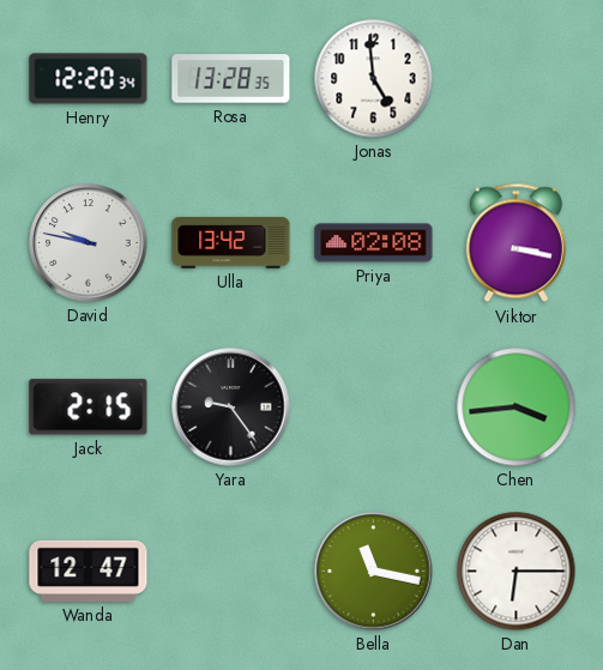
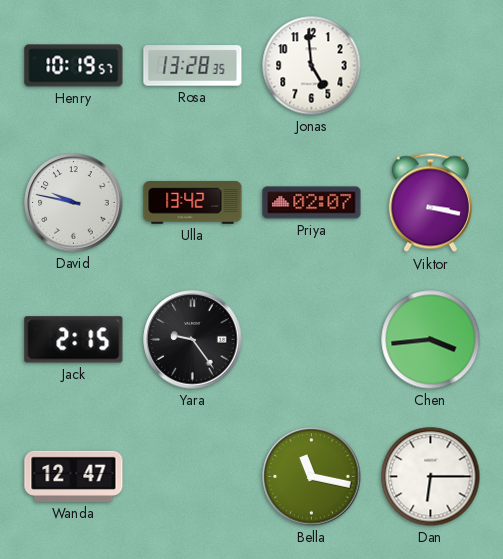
Henry: 12:20 -> 10:19
Priya: 02:08 -> 02:07
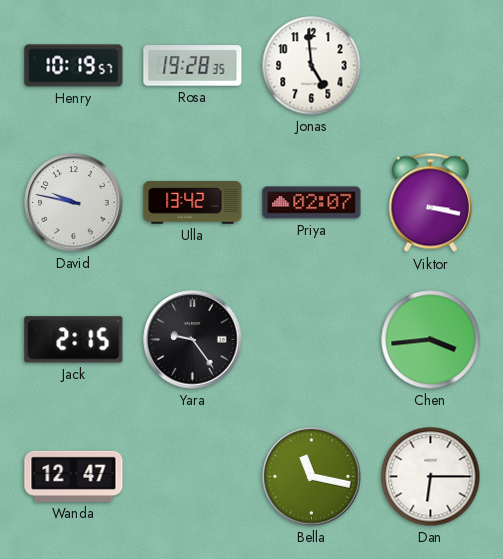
Rosa: 13:28 -> 19:28
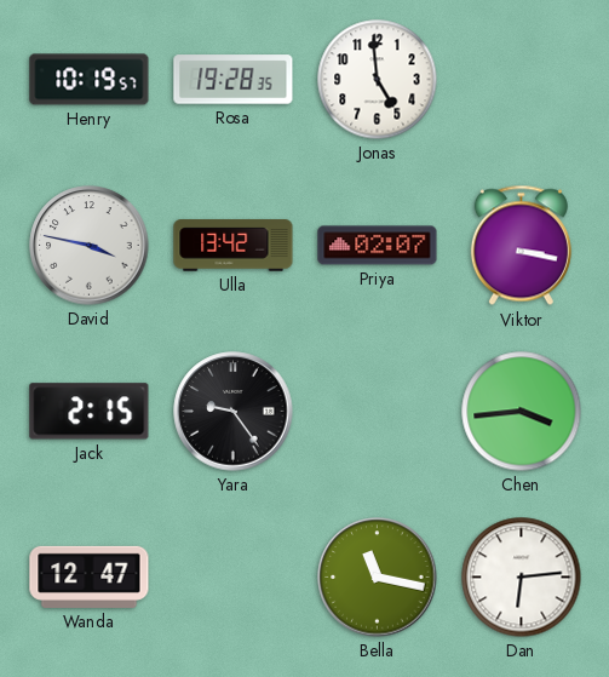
David: 9:47 -> 3:47
Dan: 6:15 -> 6:14
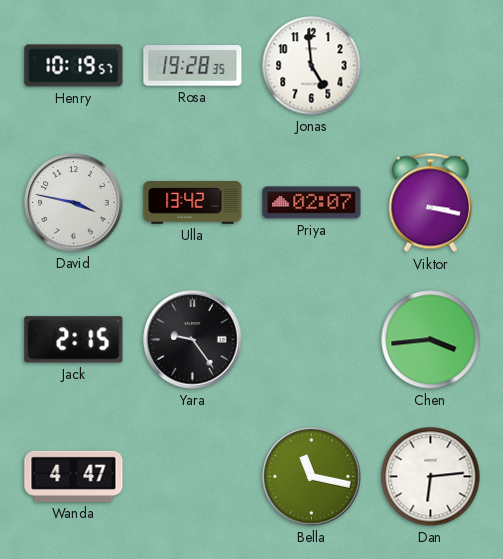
Wanda: 12:47 -> 4:47
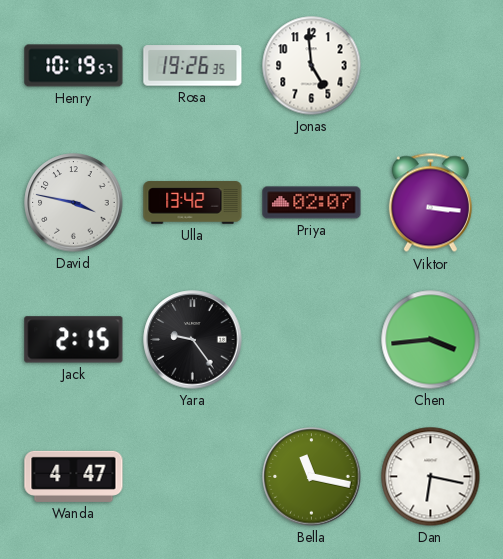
Rosa: 19:28 -> 19:26
Viktor: 3:17 -> 3:16
Dan: 6:14 -> 6:17
